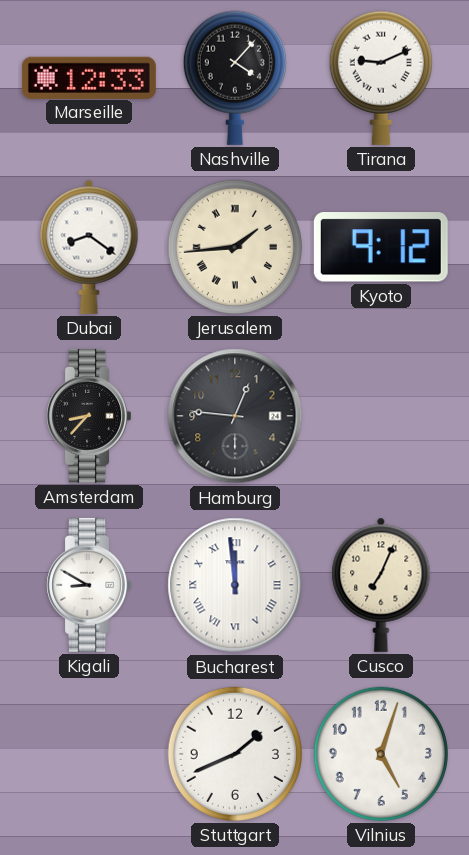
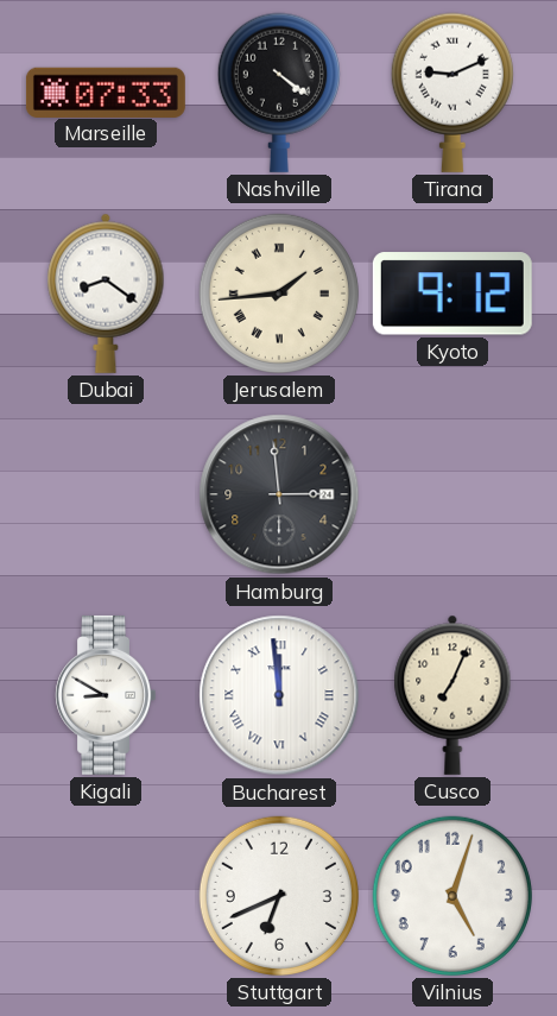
Marseille: 12:33 -> 07:33
Nashville: 4:07 -> 4:21
Amsterdam: 8:37 -> none
Hamburg: 12:46 -> 2:59
Stuttgart: 1:41 -> 6:41
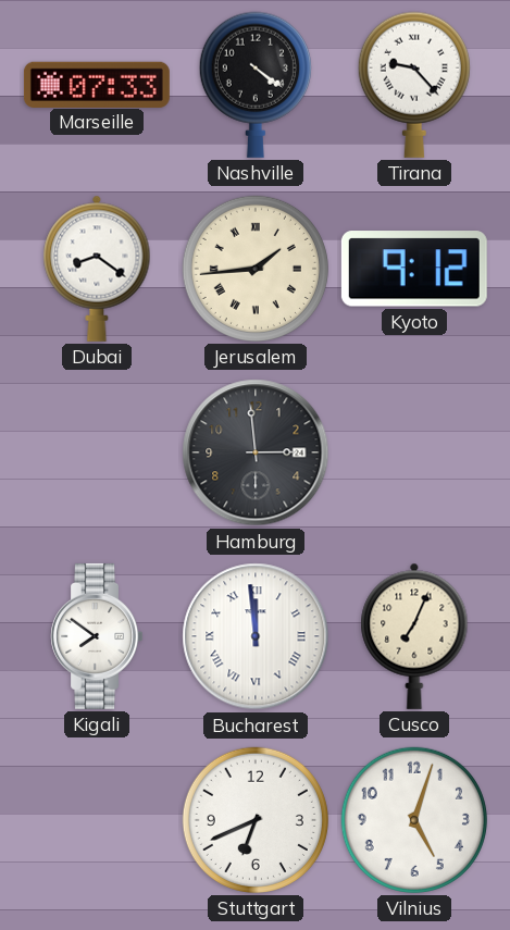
Tirana: 9:11 -> 9:23
Kigali: 8:50 -> 7:51
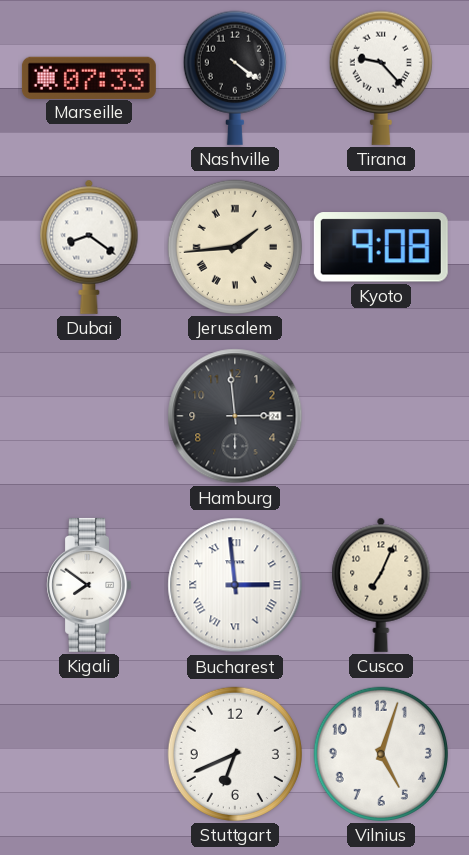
Kyoto: 9:12 -> 9:08
Bucharest: 11:59 -> 2:59
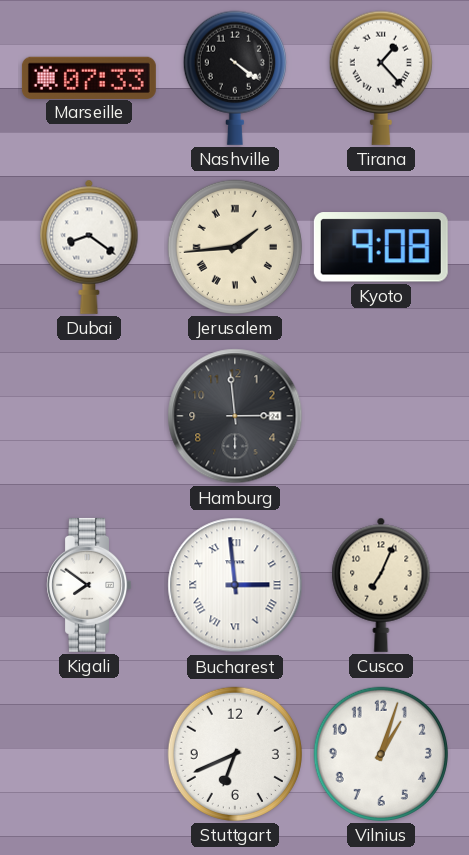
Tirana: 9:23 -> 1:23
Vilnius: 5:03 -> 1:03
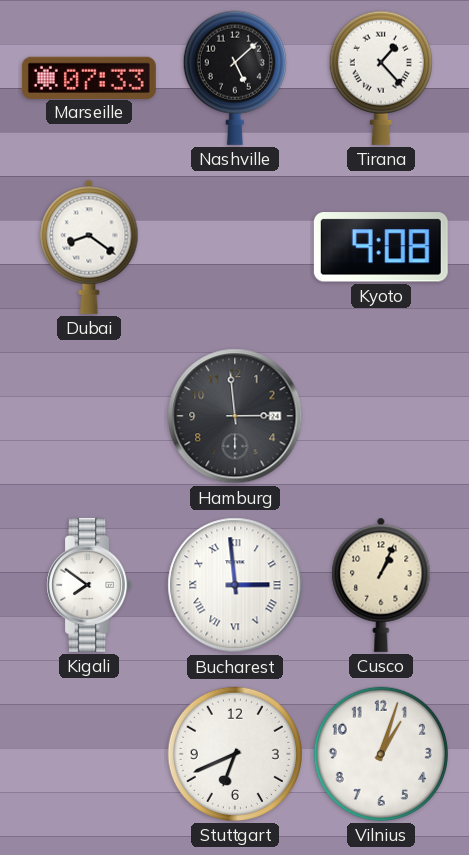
Nashville: 4:21 -> 5:08
Jerusalem: 1:44 -> none
Cusco: 7:04 -> 1:04
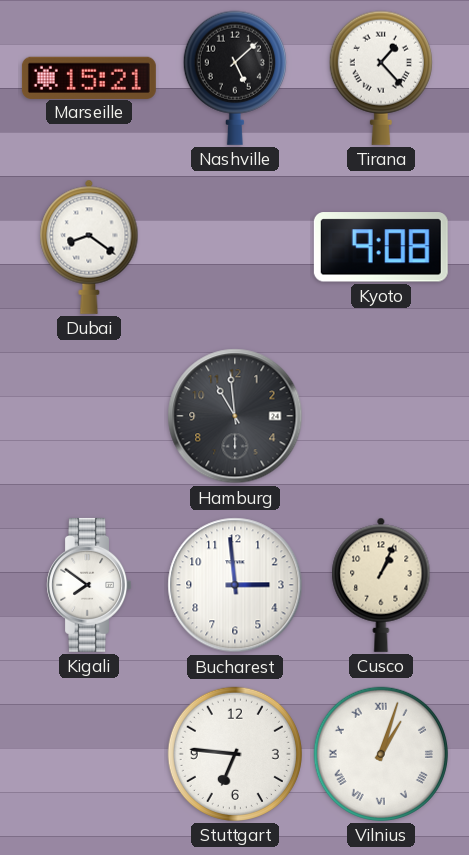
Marseille: 07:33 -> 15:21
Hamburg: 2:59 -> 10:59
Bucharest numerals: Roman -> Arabic
Stuttgart: 6:41 -> 6:46
Vilnius numerals: Arabic -> Roman
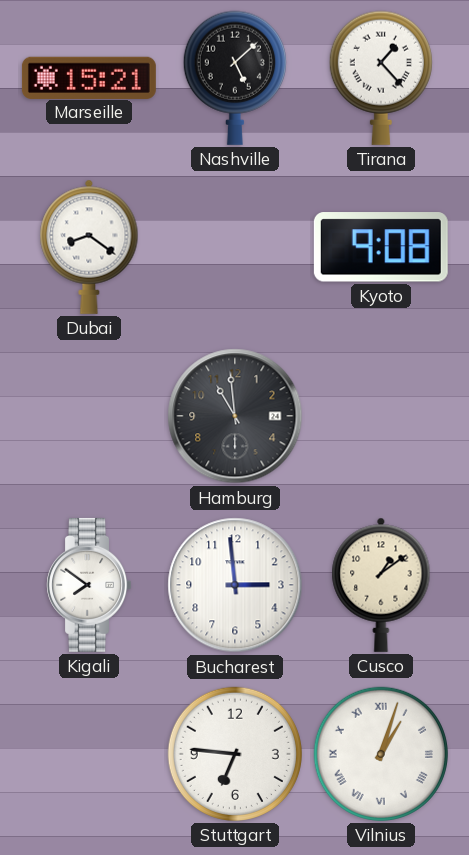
Cusco: 1:04 -> 1:09
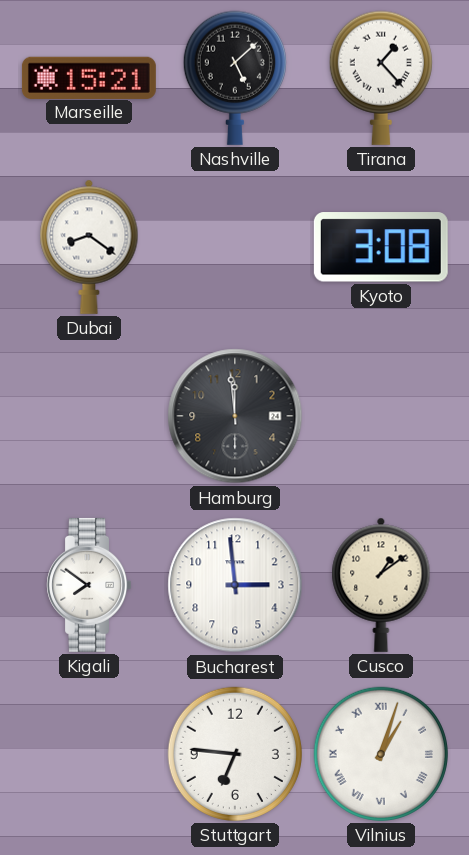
Kyoto: 9:08 -> 3:08
Hamburg: 10:59 -> 11:59
